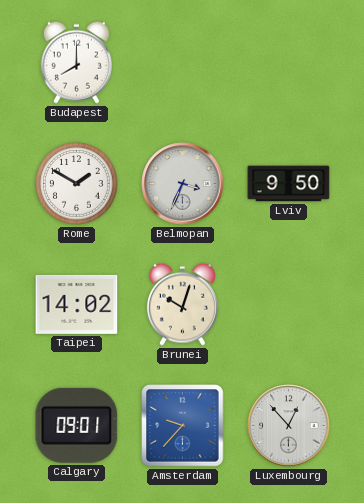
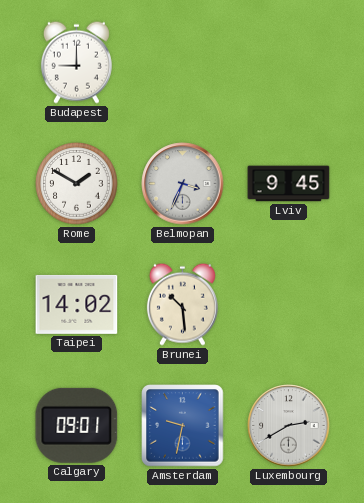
Budapest: 8:00 -> 9:00
Lviv: 9:50 -> 9:45
Brunei: 10:03 -> 10:29
Amsterdam: 9:37 -> 9:32
Luxembourg: 12:53 -> 2:40
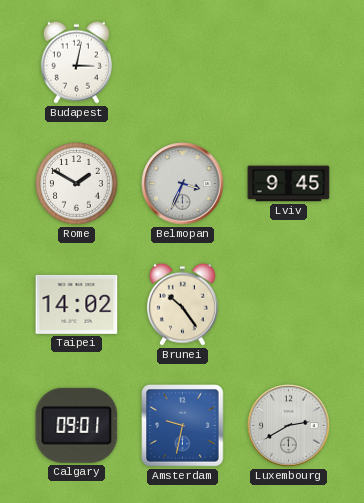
Budapest: 9:00 -> 3:02
Brunei: 10:29 -> 10:24
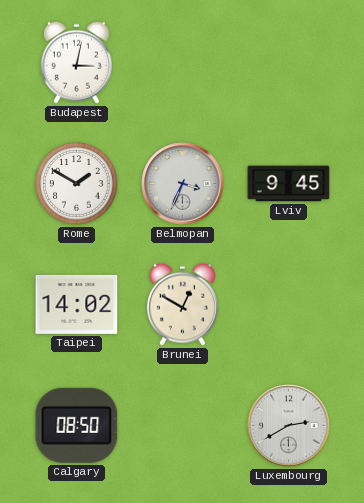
Brunei: 10:24 -> 12:50
Calgary: 09:01 -> 08:50
Amsterdam: 9:32 -> none
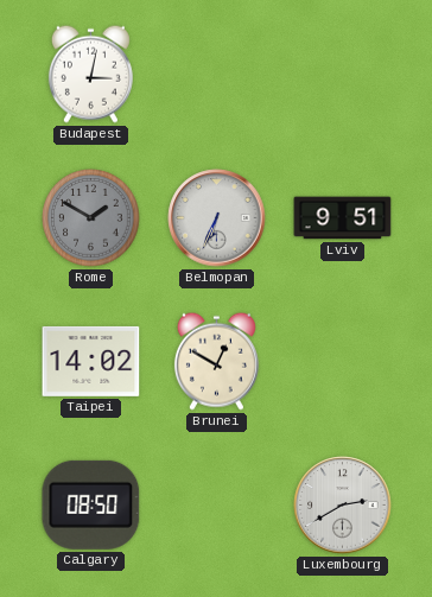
Rome dial: white -> grey
Belmopan: 3:34 -> 6:34
Lviv: 9:45 -> 9:51
